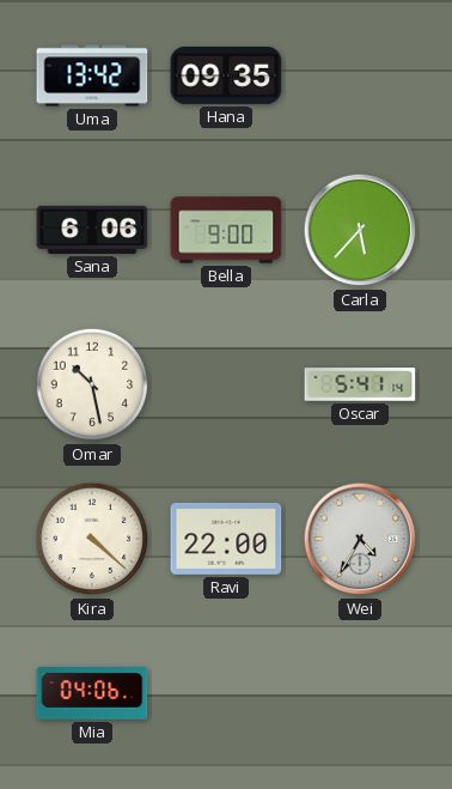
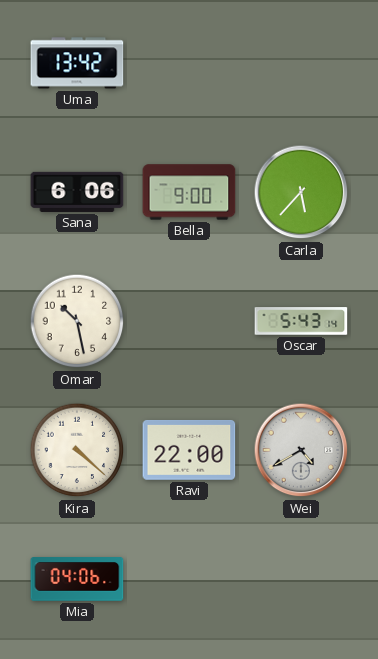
Hana: 09:35 -> none
Oscar: 5:41 -> 5:43
Wei: 4:35 -> 4:40
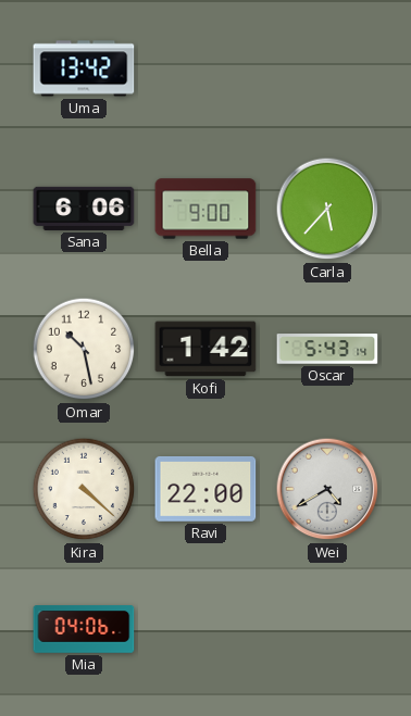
Kofi: none -> 1:42
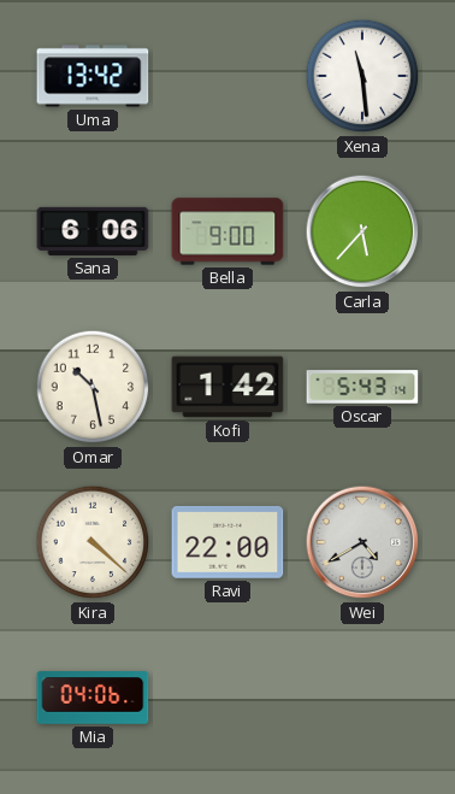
Xena: none -> 11:29
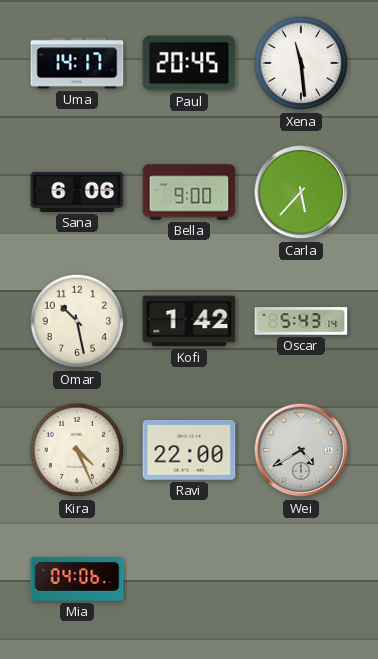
Uma: 13:42 -> 14:17
Paul: none -> 20:45
Kira: 4:22 -> 4:26
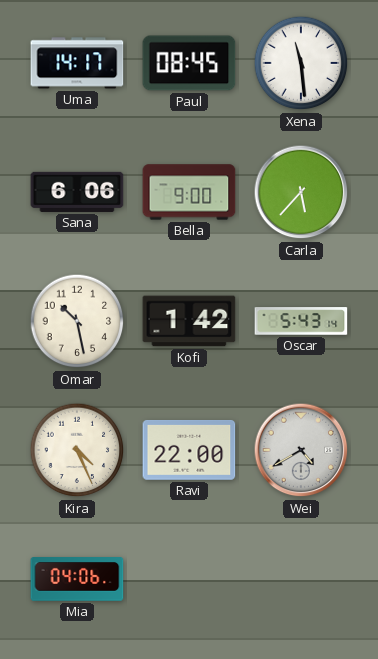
Paul: 20:45 -> 08:45
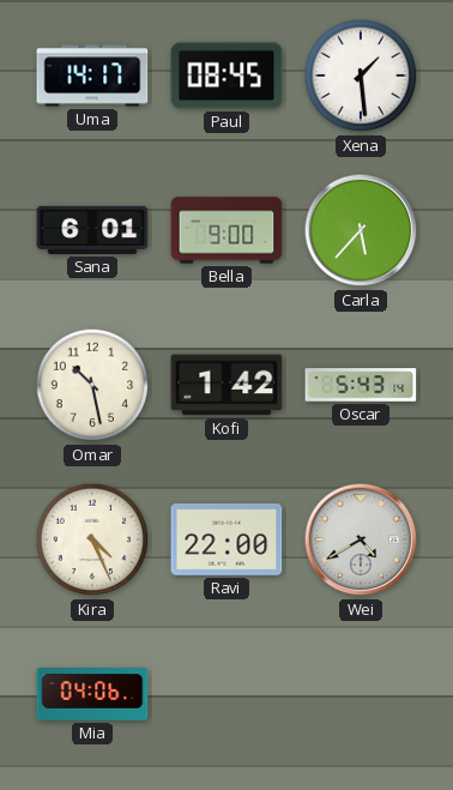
Xena: 11:29 -> 1:29
Sana: 6:06 -> 6:01
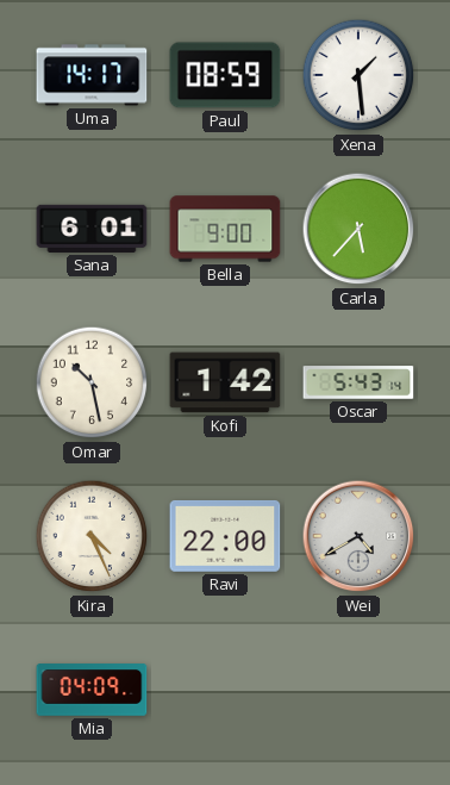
Paul: 08:45 -> 08:59
Mia: 04:06 -> 04:09
